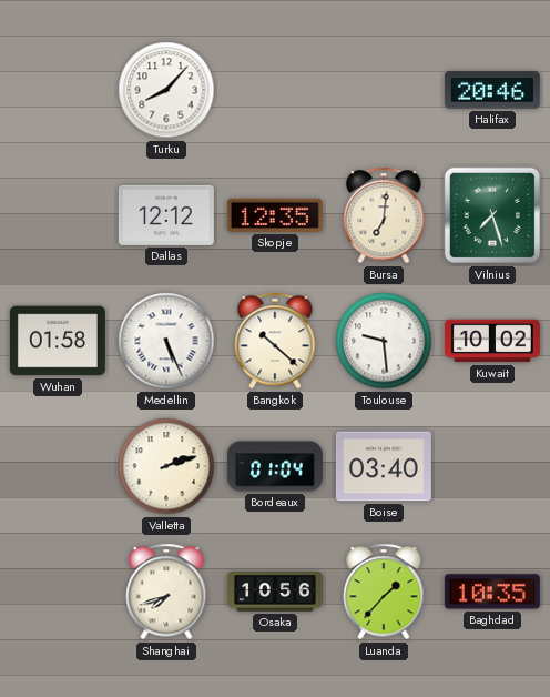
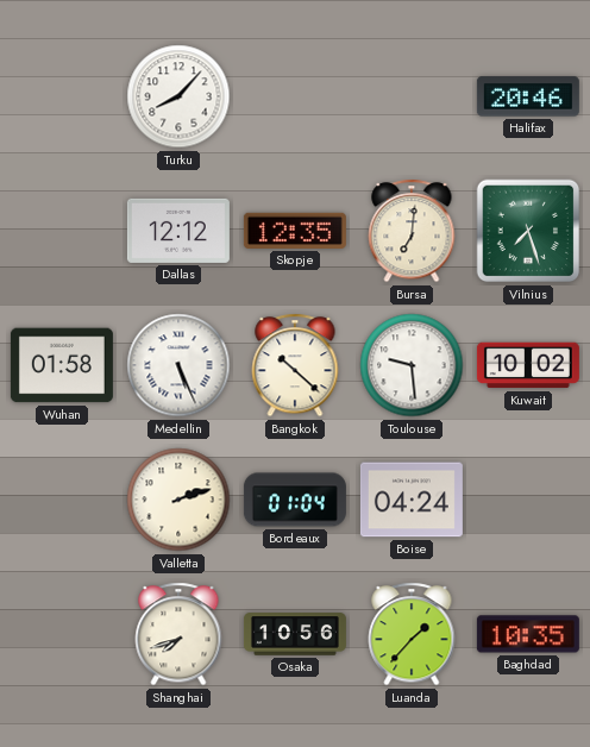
Boise: 03:40 -> 04:24
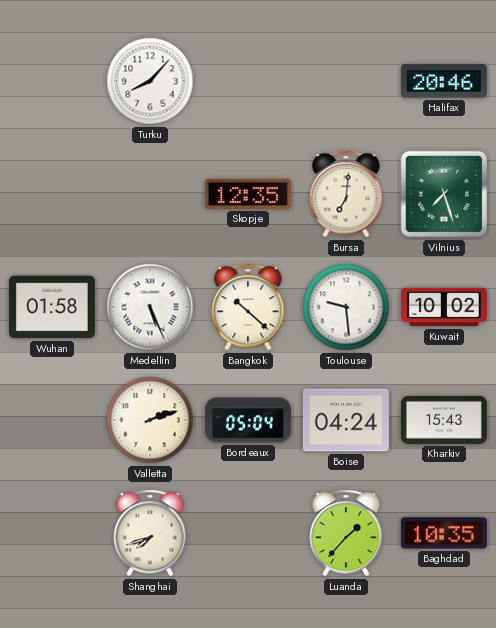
Dallas: 12:12 -> none
Bordeaux: 01:04 -> 05:04
Kharkiv: none -> 15:43
Osaka: 10:56 -> none
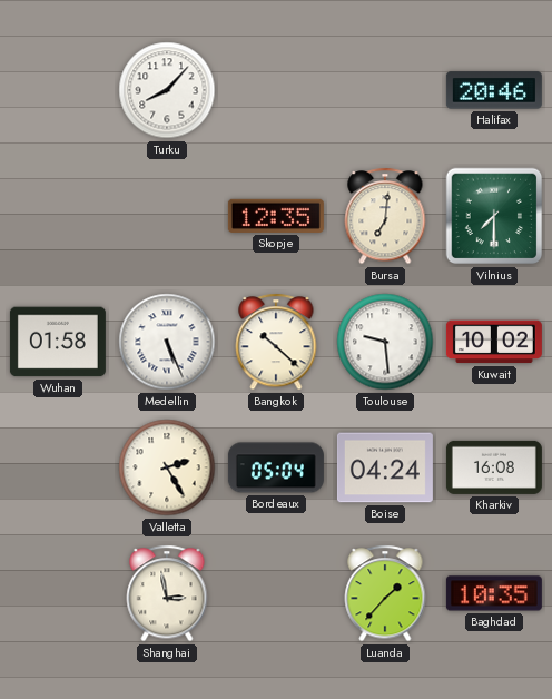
Vilnius: 7:27 -> 7:30
Valletta: 2:12 -> 2:25
Kharkiv: 15:43 -> 16:08
Shanghai: 7:42 -> 2:58
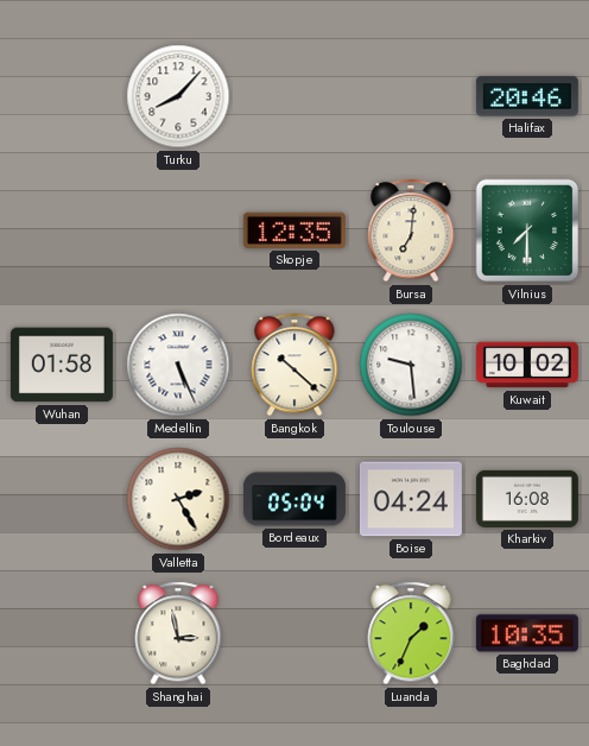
Luanda: 1:37 -> 1:34
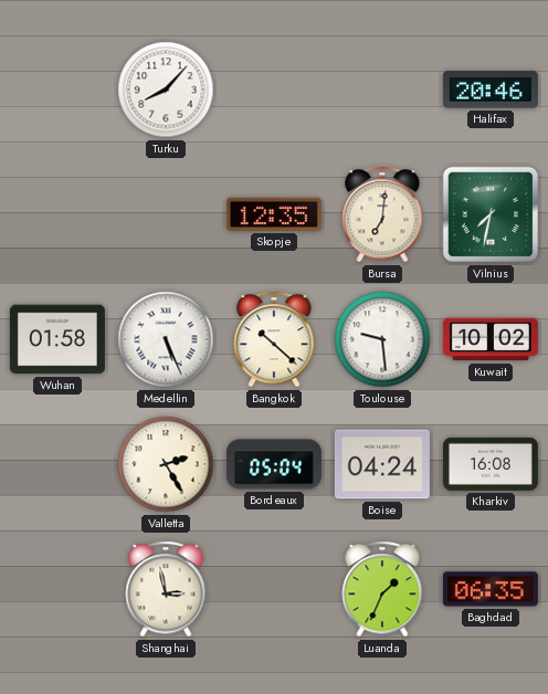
Vilnius: 7:30 -> 7:32
Baghdad: 10:35 -> 06:35
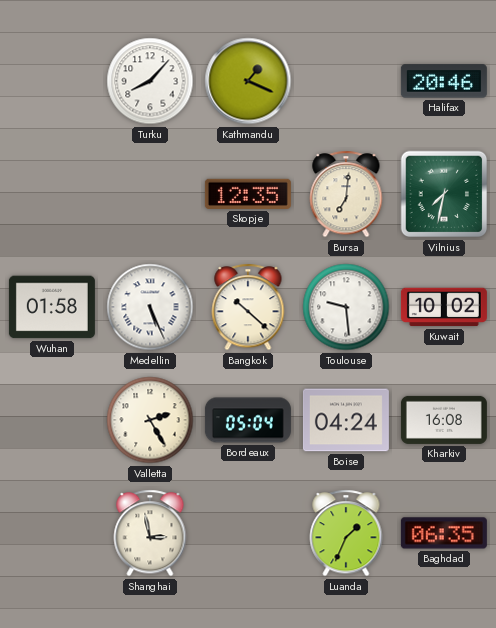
Kathmandu: none -> 1:19
